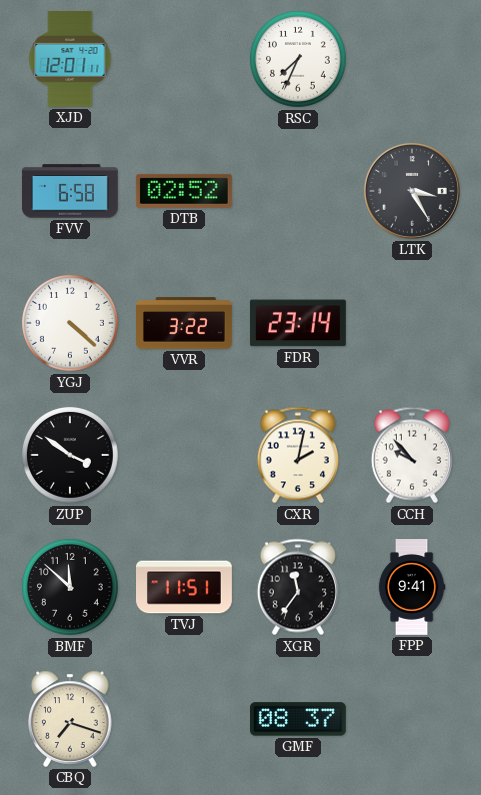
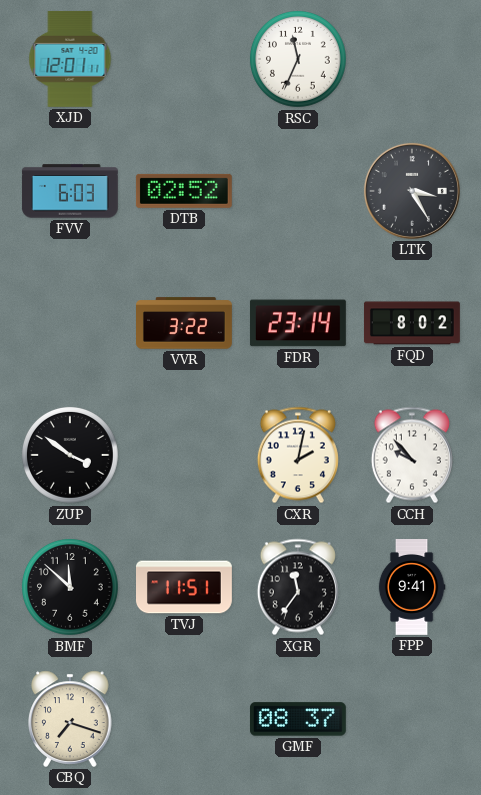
RSC: 7:34 -> 11:34
FVV: 6:58 -> 6:03
YGJ: 4:22 -> none
FQD: none -> 8:02
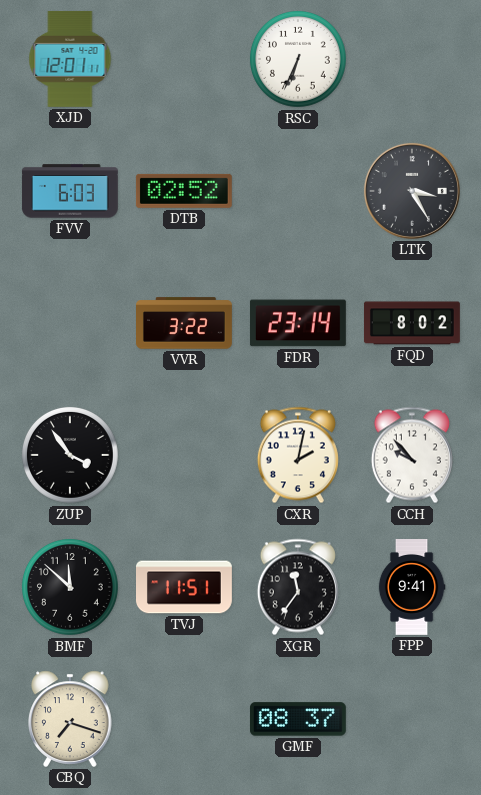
RSC: 11:34 -> 6:34
ZUP: 3:51 -> 3:54
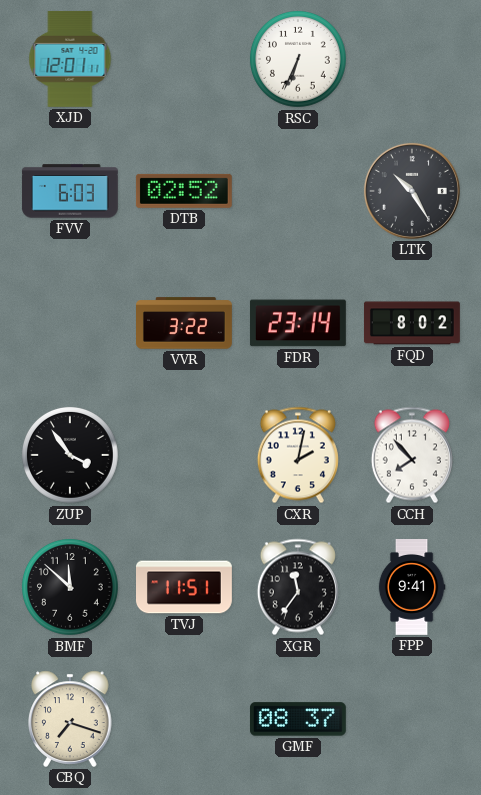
LTK: 3:25 -> 10:25
CCH: 9:53 -> 7:53
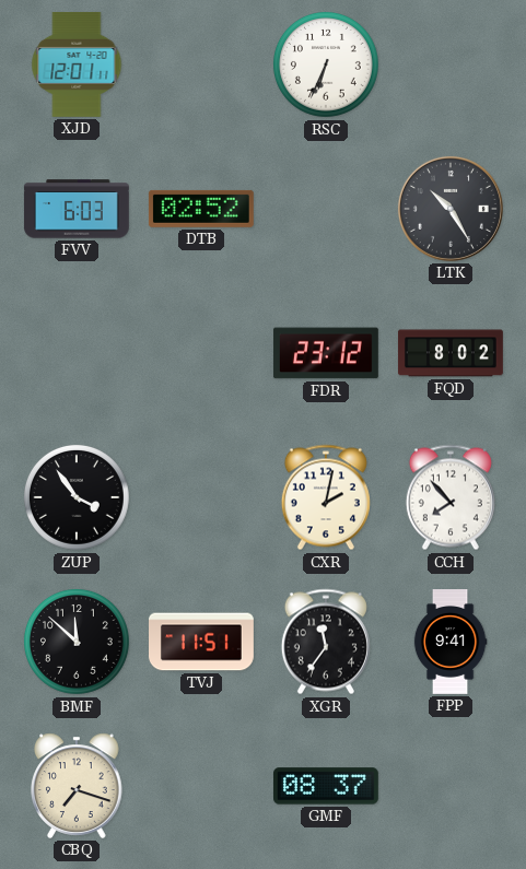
VVR: 3:22 -> none
FDR: 23:14 -> 23:12
